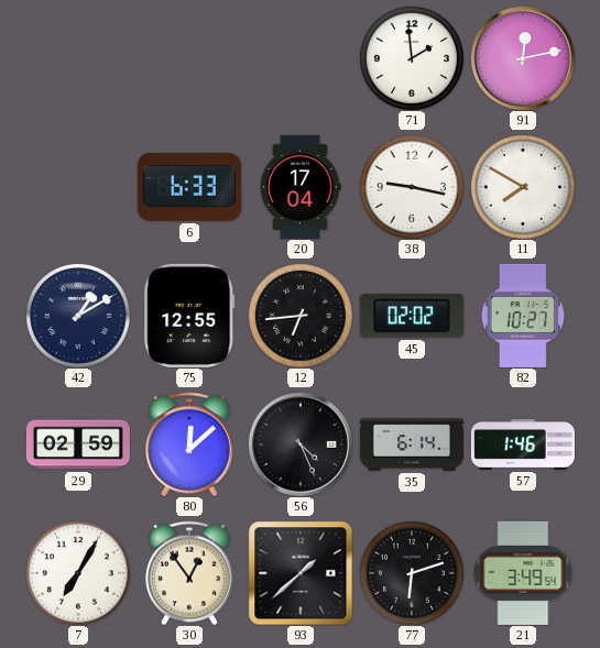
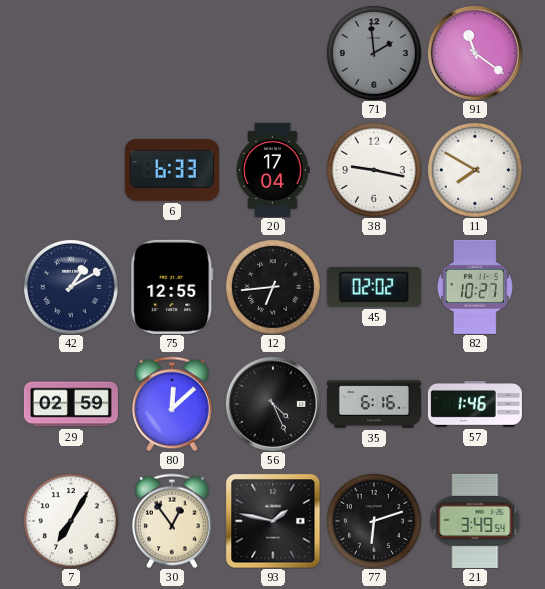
71 dial: white -> grey
91: 12:13 -> 11:21
35: 6:14 -> 6:16
93: 1:38 -> 1:47
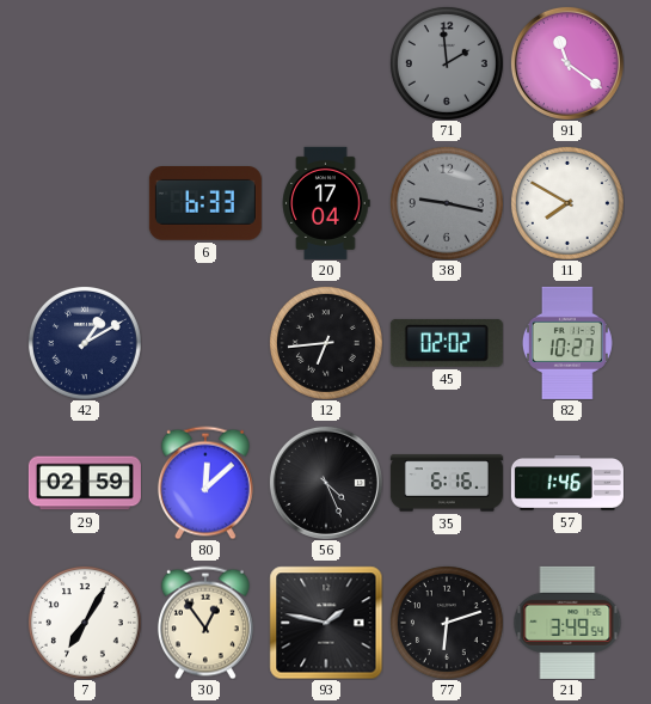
38 dial: white -> grey
75: 12:55 -> none
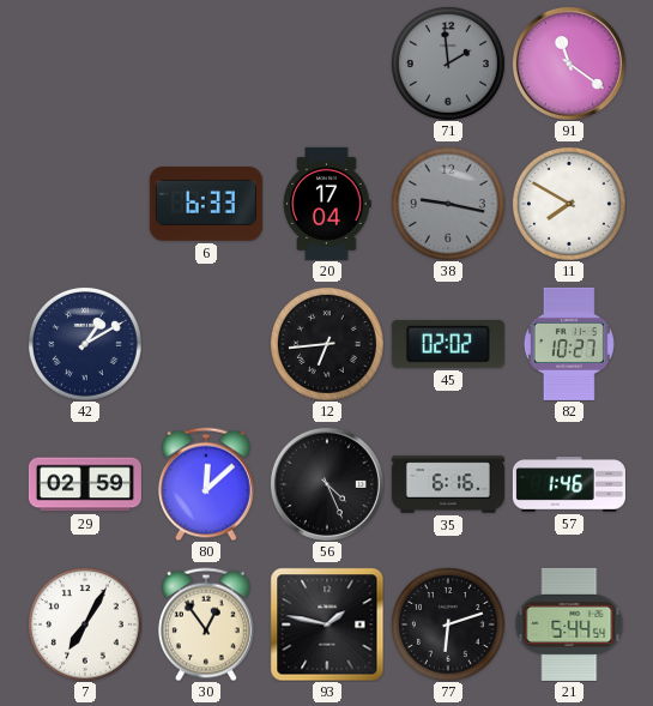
21: 3:49 -> 5:44
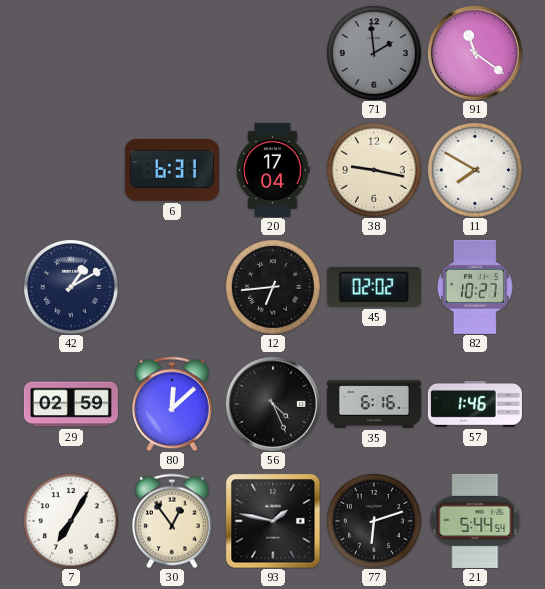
6: 6:33 -> 6:31
38 dial: grey -> cream
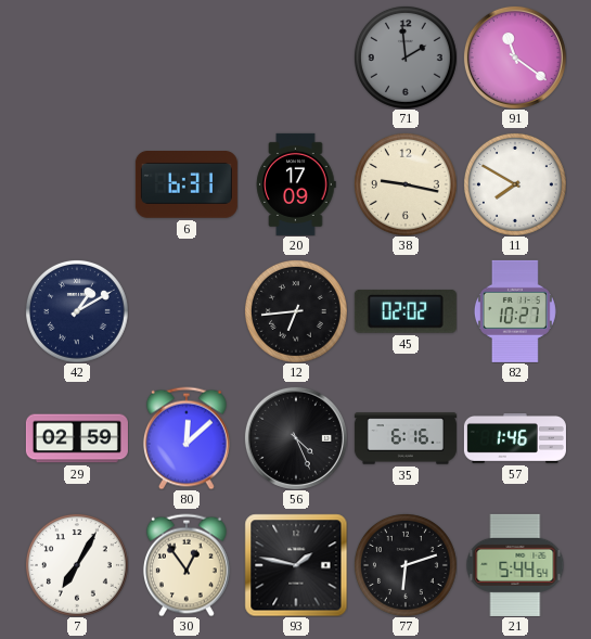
20: 17:04 -> 17:09
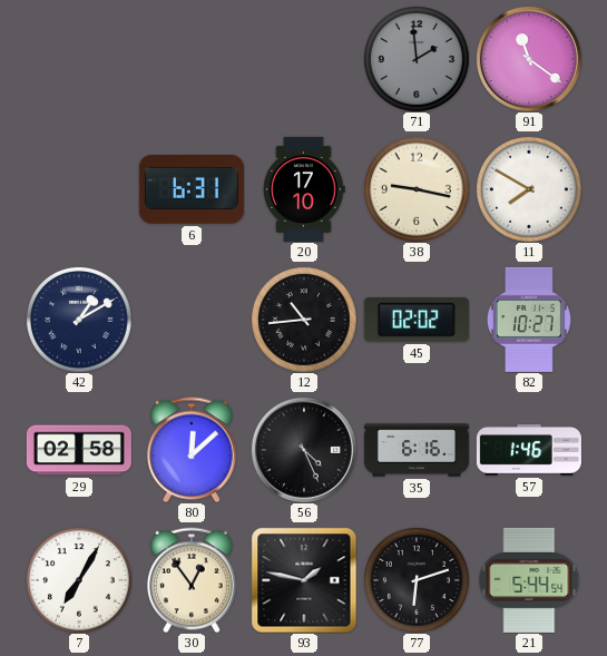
20: 17:09 -> 17:10
12: 6:44 -> 10:44
29: 02:59 -> 02:58
